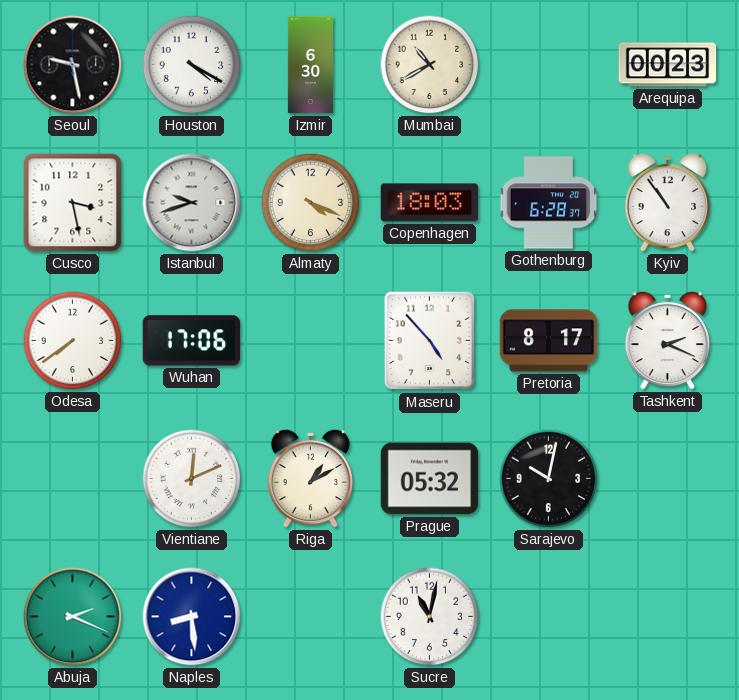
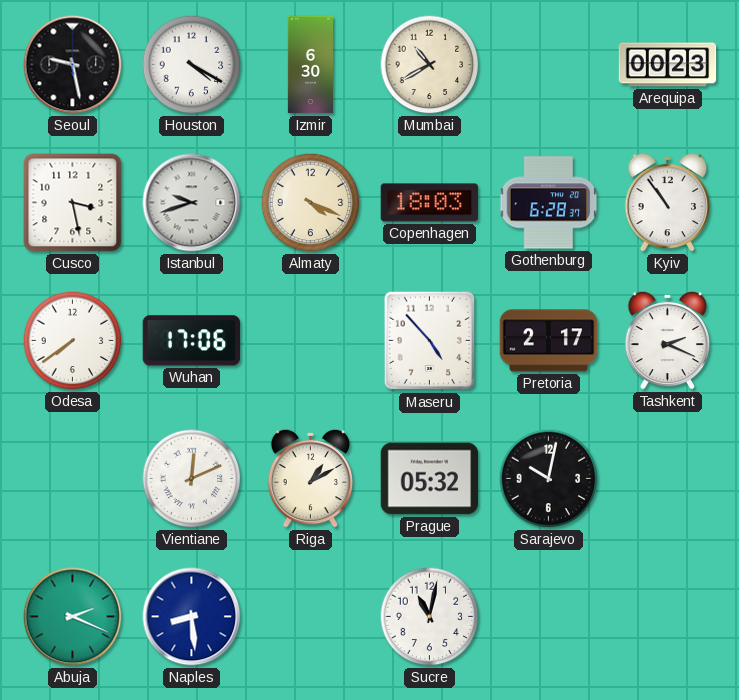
Pretoria: 8:17 -> 2:17
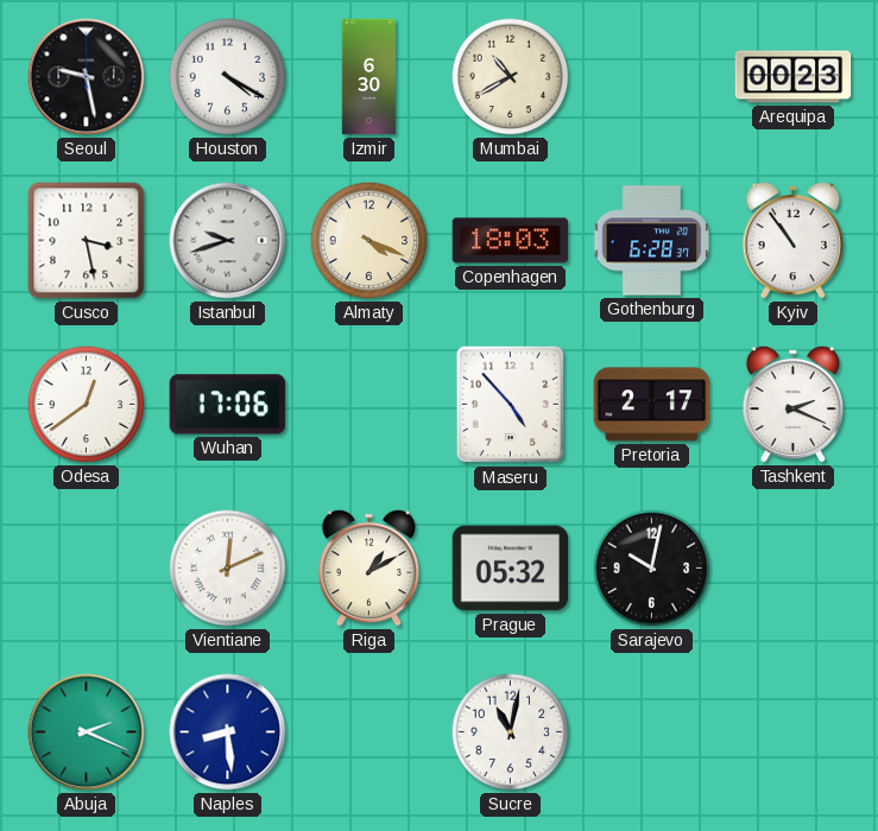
Odesa: 7:39 -> 12:39
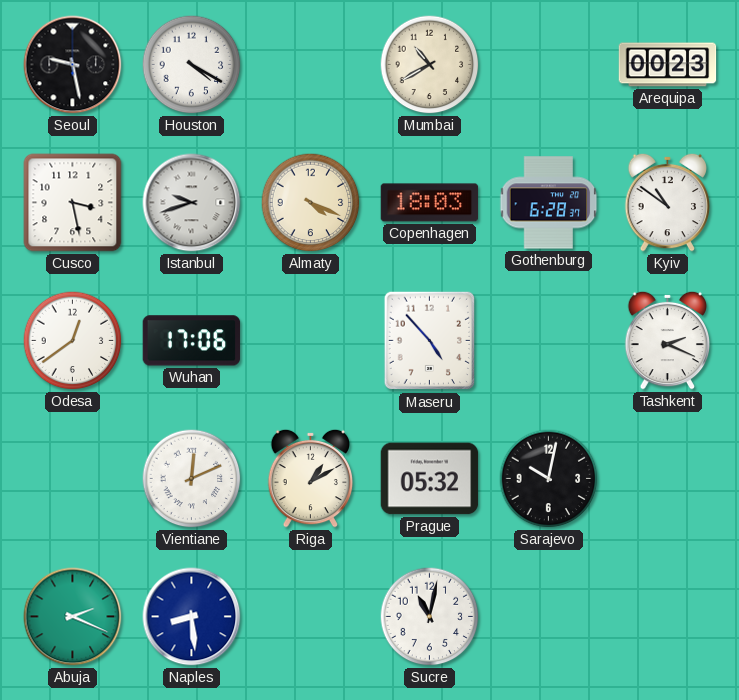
Izmir: 6:30 -> none
Kyiv: 10:54 -> 10:51
Pretoria: 2:17 -> none
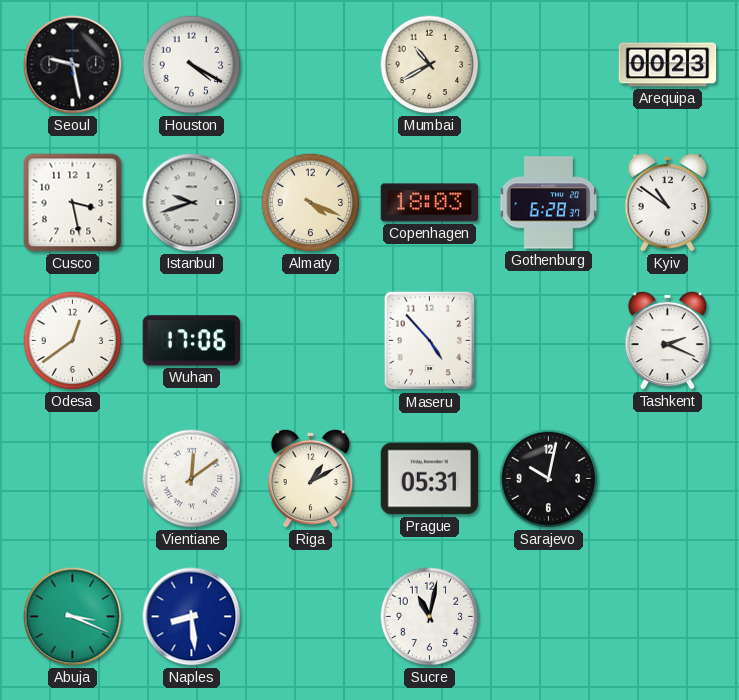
Vientiane: 12:11 -> 12:09
Prague: 05:32 -> 05:31
Abuja: 2:19 -> 3:19
